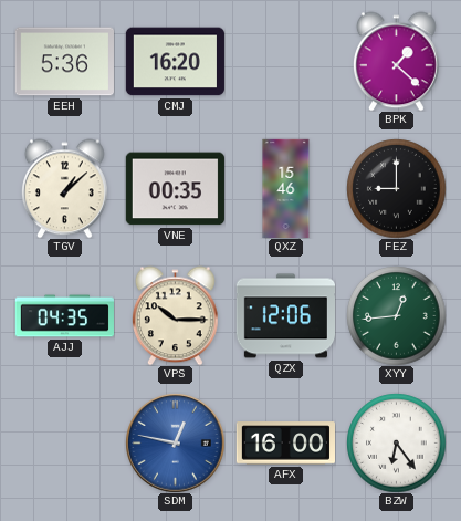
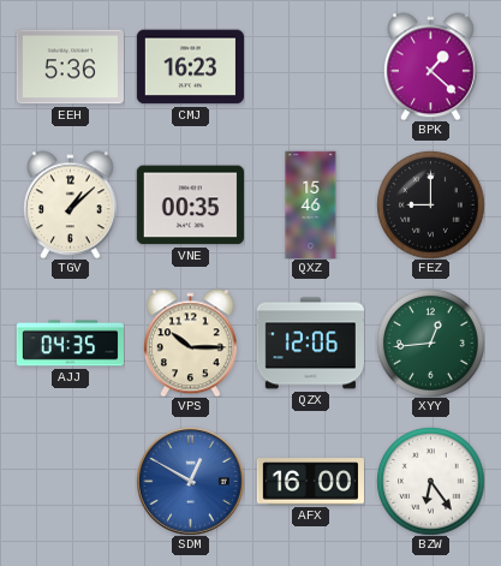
CMJ: 16:20 -> 16:23
SDM: 12:47 -> 12:50
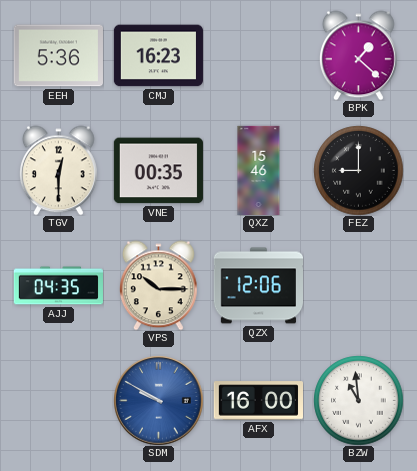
TGV: 1:08 -> 12:30
XYY: 12:44 -> none
SDM: 12:50 -> 9:50
BZW: 6:24 -> 10:59
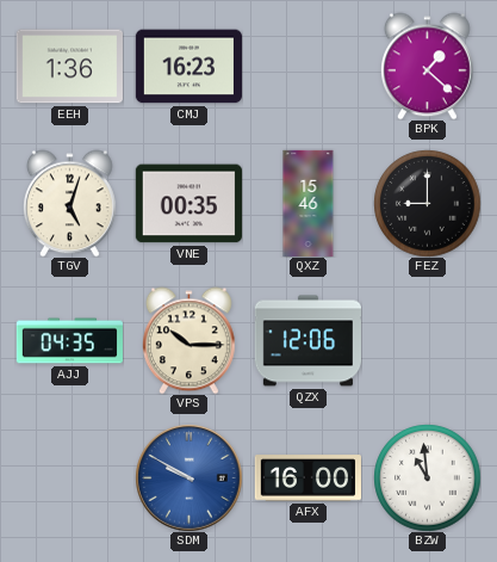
EEH: 5:36 -> 1:36
TGV: 12:30 -> 5:03
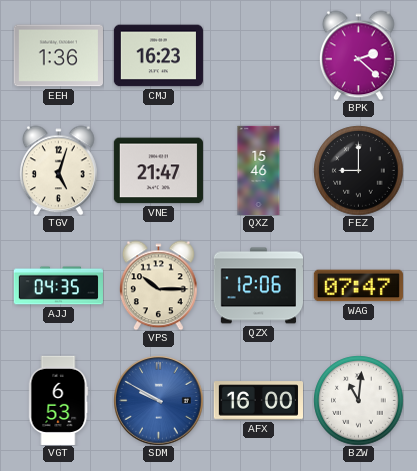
BPK: 1:22 -> 2:22
VNE: 00:35 -> 21:47
WAG: none -> 07:47
VGT: none -> 6:53
BZW: 10:59 -> 11:01
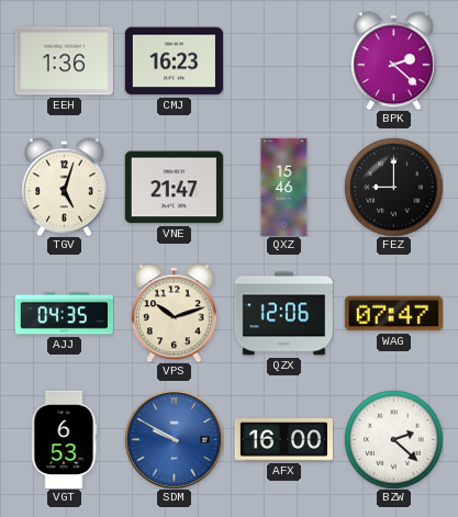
VPS: 10:15 -> 10:12
BZW: 11:01 -> 2:22
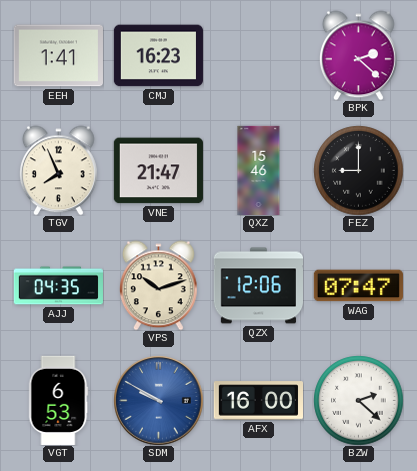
EEH: 1:36 -> 1:41
TGV: 5:03 -> 7:56
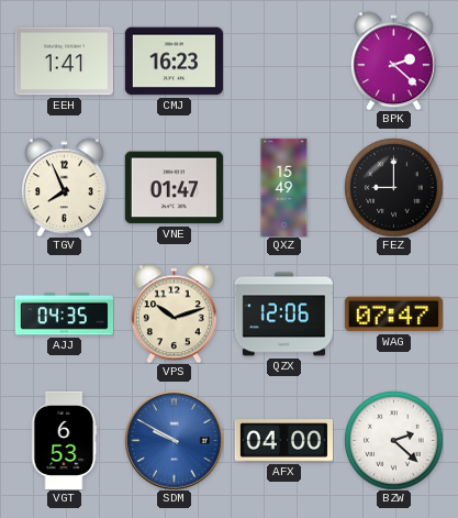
VNE: 21:47 -> 01:47
QXZ: 15:46 -> 15:49
AFX: 16:00 -> 04:00
